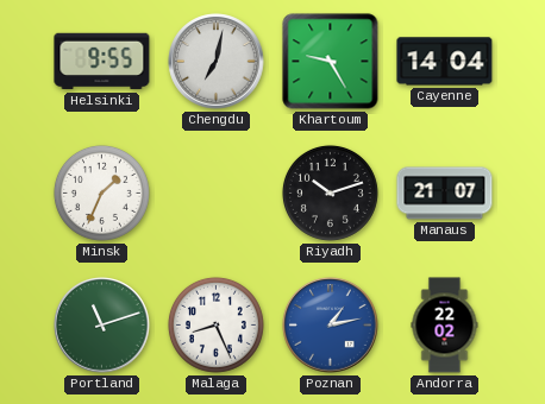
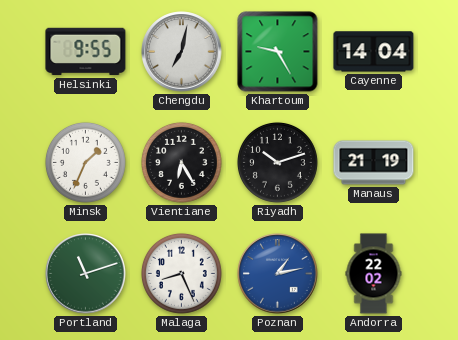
Vientiane: none -> 6:25
Manaus: 21:07 -> 21:19
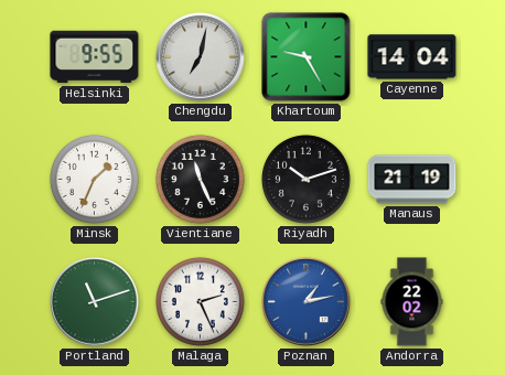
Vientiane: 6:25 -> 11:26
Malaga: 8:26 -> 2:26
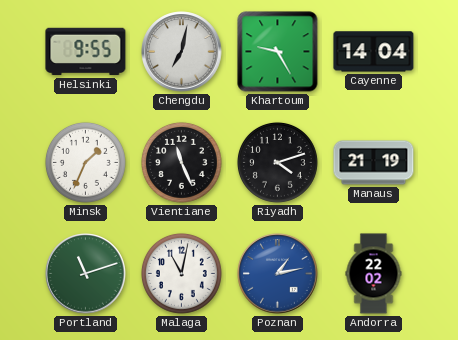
Riyadh: 10:12 -> 4:12
Malaga: 2:26 -> 11:02
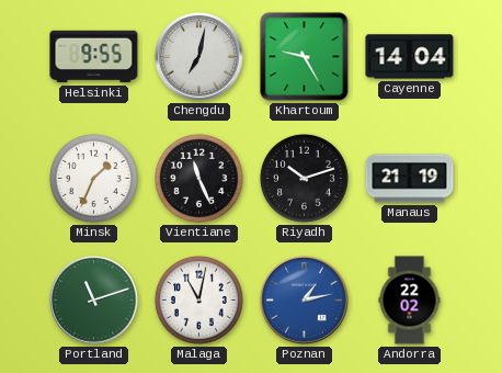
Riyadh: 4:12 -> 10:12
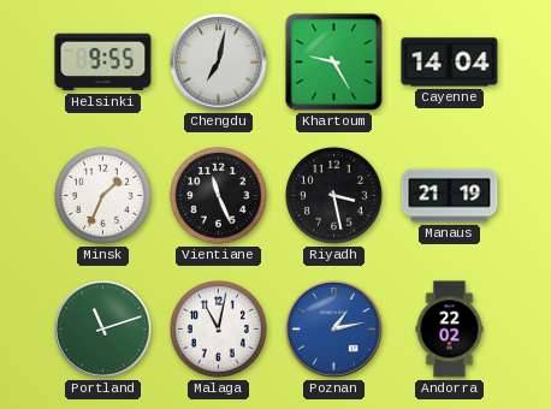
Riyadh: 10:12 -> 3:28
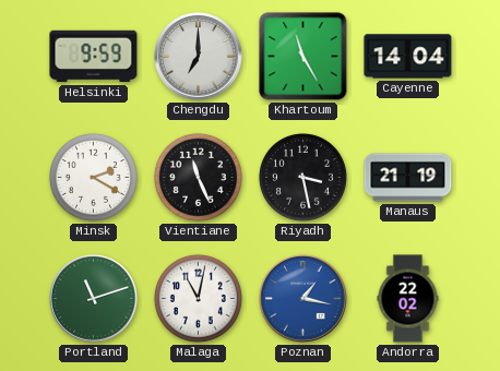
Helsinki: 9:55 -> 9:59
Chengdu: 7:02 -> 7:00
Khartoum: 9:25 -> 11:25
Minsk: 1:34 -> 2:20
Poznan: 1:13 -> 1:17
